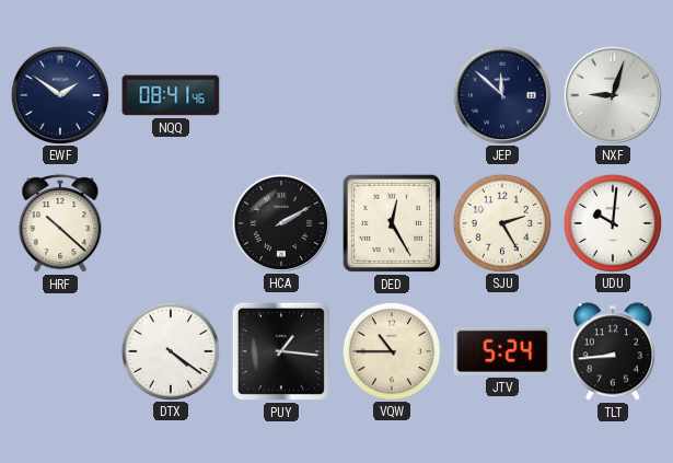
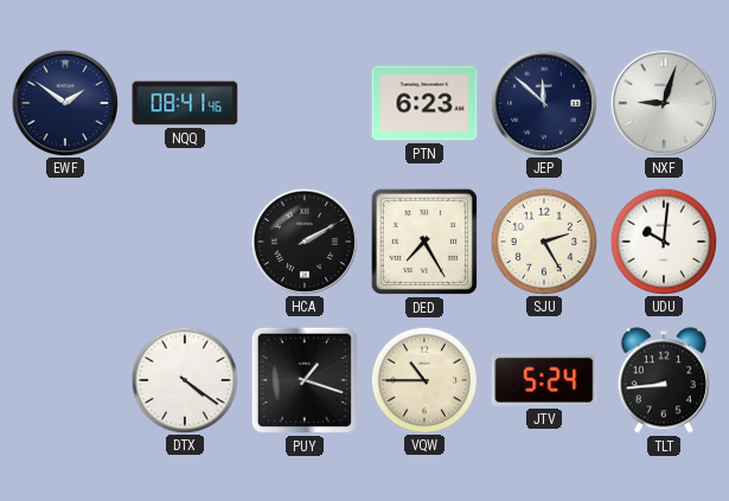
PTN: none -> 6:23
HRF: 10:22 -> none
DED: 12:25 -> 7:25
PUY: 1:16 -> 1:18
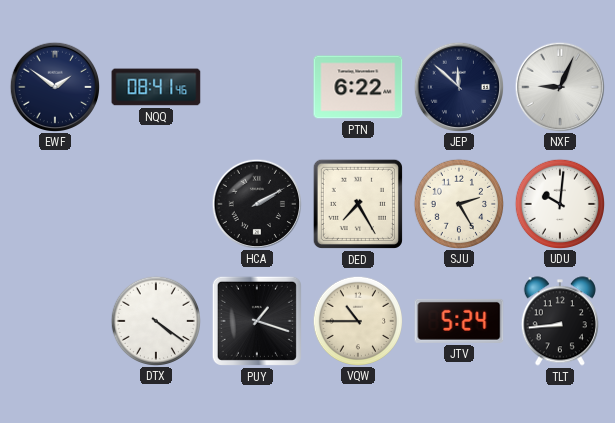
PTN: 6:23 -> 6:22
NXF: 9:03 -> 9:04
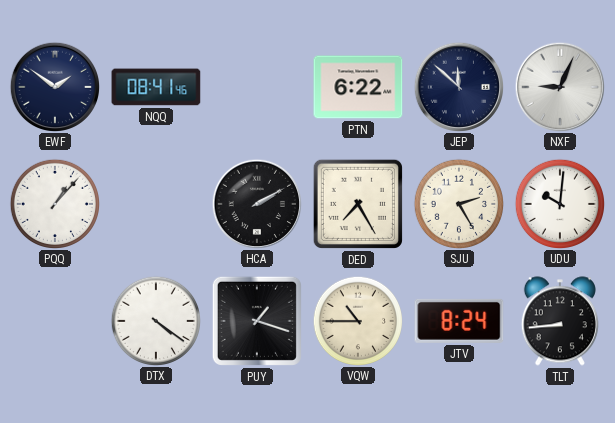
PQQ: none -> 1:07
JTV: 5:24 -> 8:24
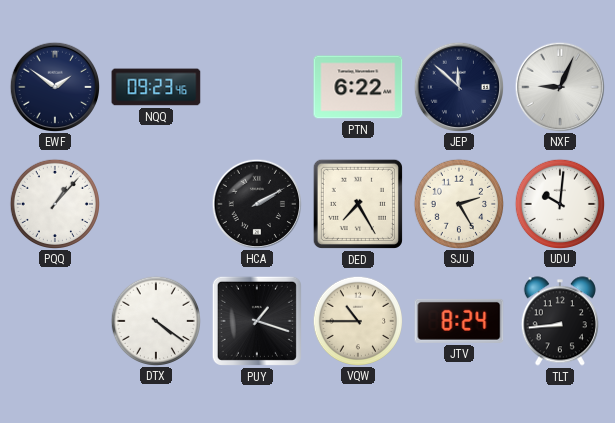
NQQ: 08:41 -> 09:23
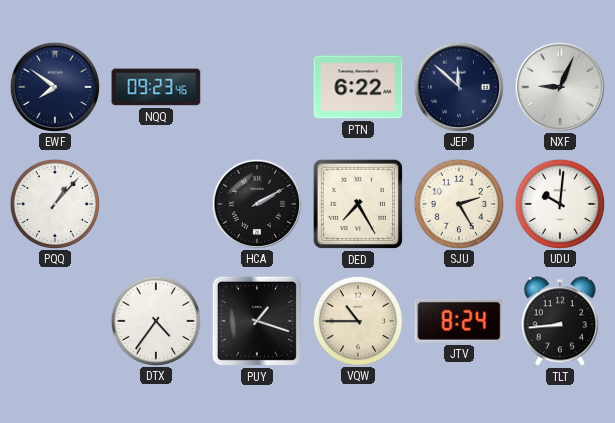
EWF: 1:51 -> 7:51
DTX: 4:21 -> 4:36
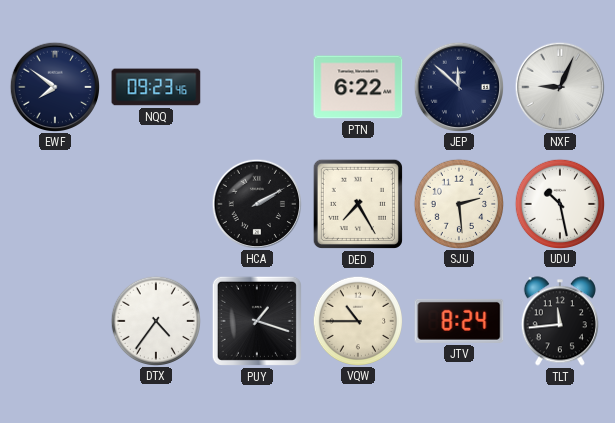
PQQ: 1:07 -> none
SJU: 2:25 -> 2:29
UDU: 10:01 -> 10:28
TLT: 8:44 -> 11:44
